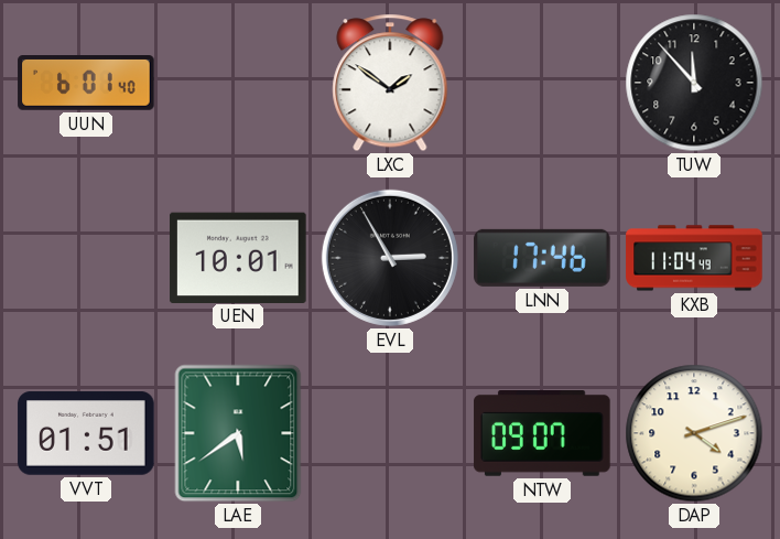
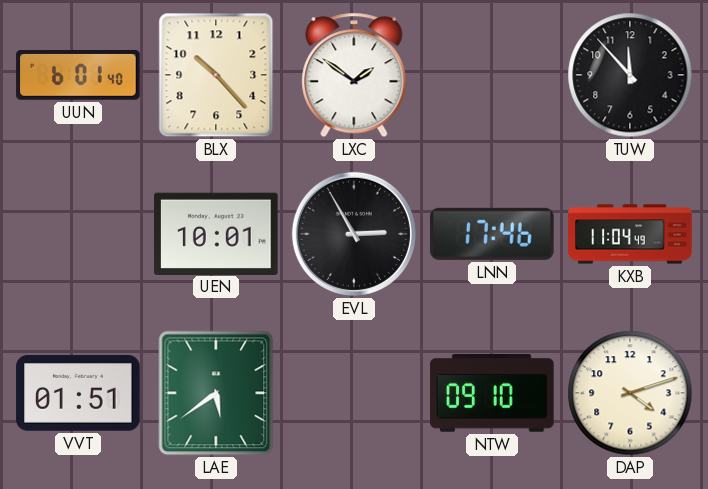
BLX: none -> 10:23
NTW: 09:07 -> 09:10
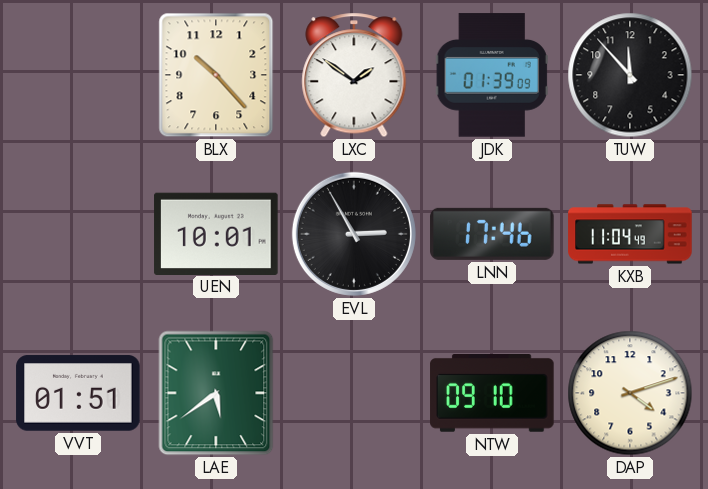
UUN: 6:01 -> none
JDK: none -> 01:39
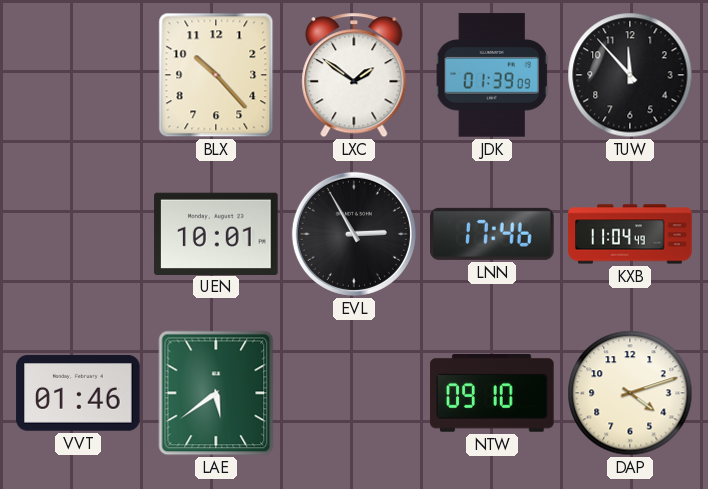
VVT: 01:51 -> 01:46
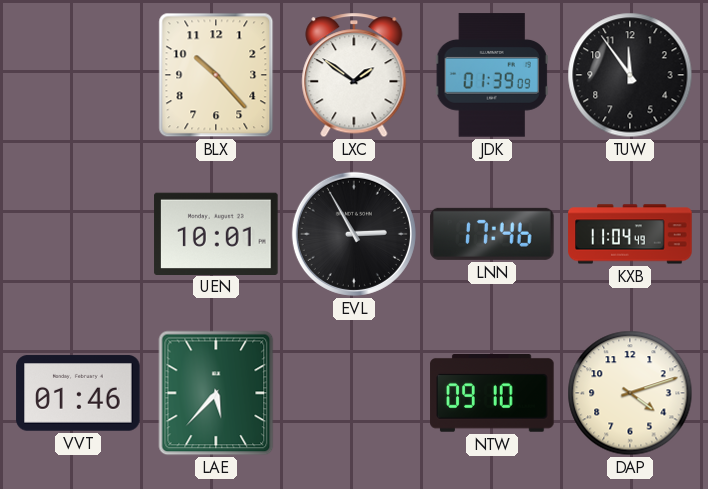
TUW: 11:53 -> 11:54
LAE: 5:39 -> 5:37
